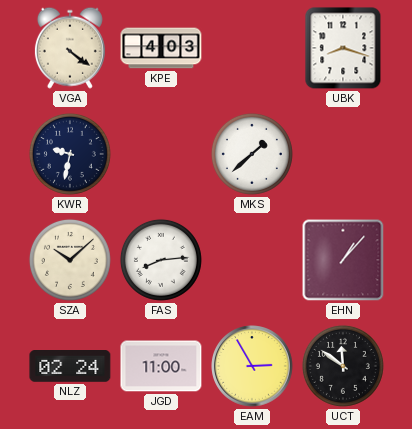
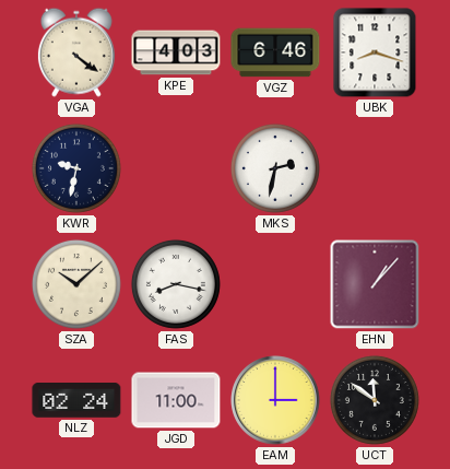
VGZ: none -> 6:46
MKS: 1:38 -> 2:32
FAS: 8:14 -> 8:17
EAM: 2:55 -> 3:00
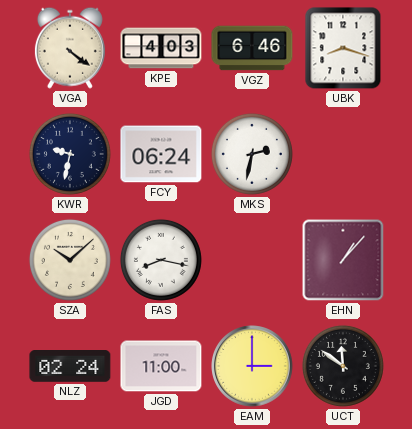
FCY: none -> 06:24
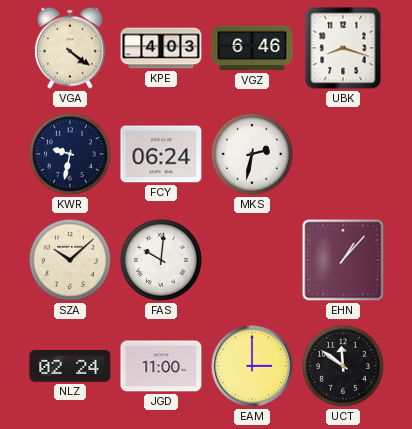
FAS: 8:17 -> 10:01
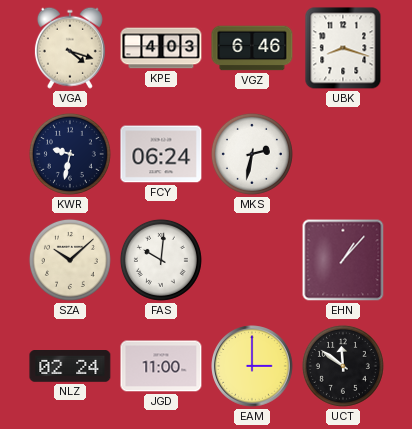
VGA: 4:21 -> 4:18
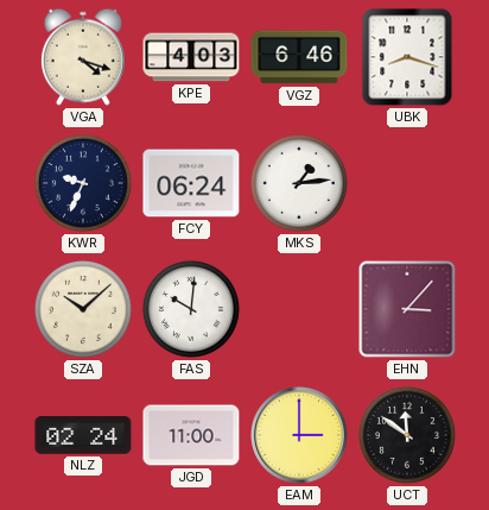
KWR: 9:32 -> 9:34
MKS: 2:32 -> 1:14
EHN: 1:07 -> 3:07
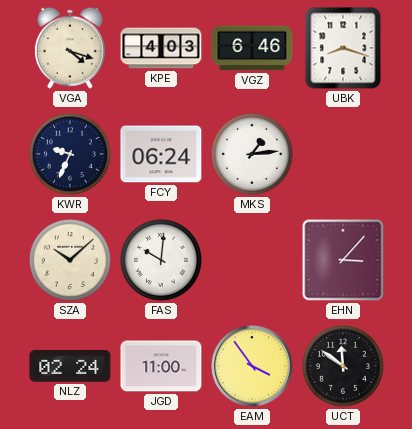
EAM: 3:00 -> 3:54
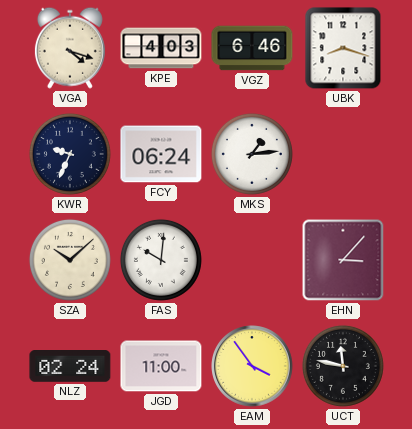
UCT: 11:51 -> 11:47
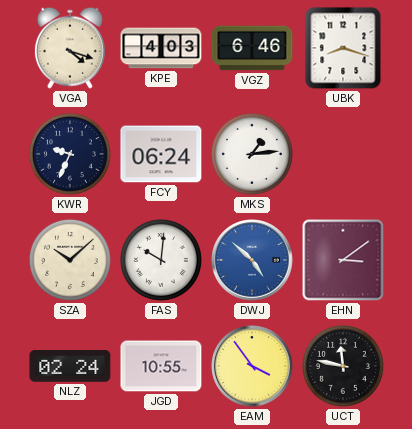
DWJ: none -> 4:52
EHN: 3:07 -> 3:09
JGD: 11:00 -> 10:55
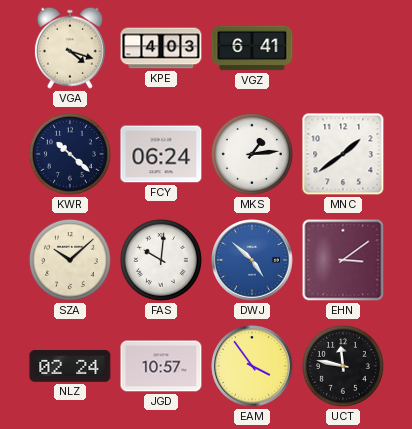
VGZ: 6:46 -> 6:41
UBK: 8:18 -> none
KWR: 9:34 -> 10:22
MNC: none -> 1:39
JGD: 10:55 -> 10:57
